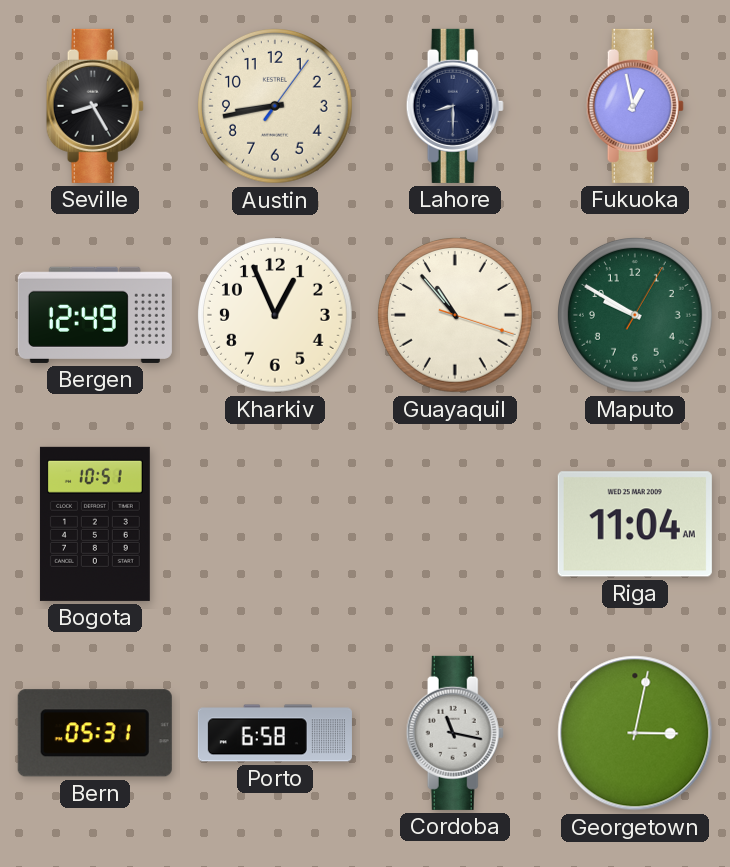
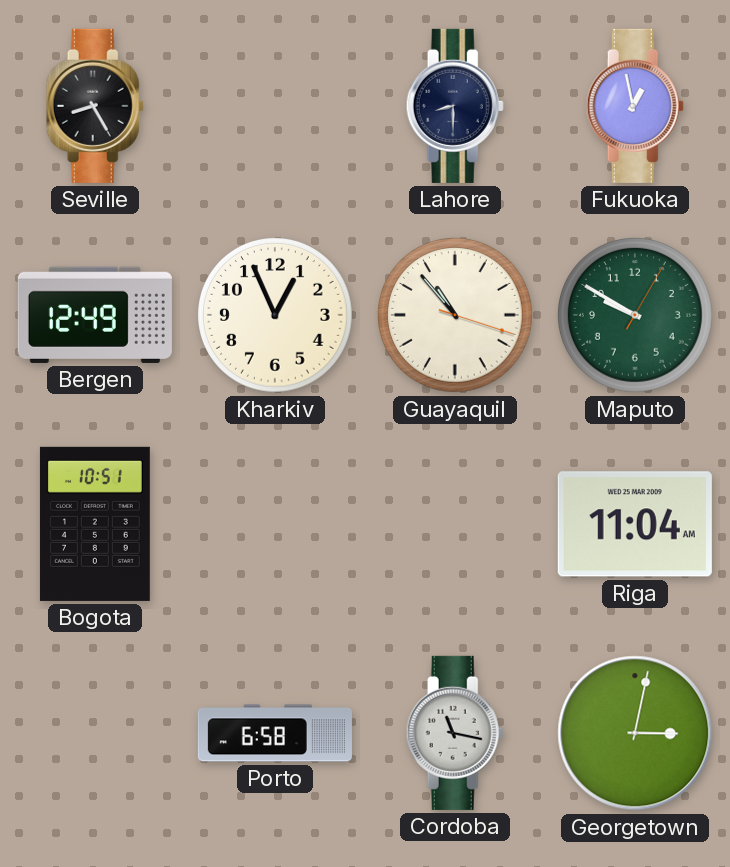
Austin: 8:43 -> none
Bern: 05:31 -> none
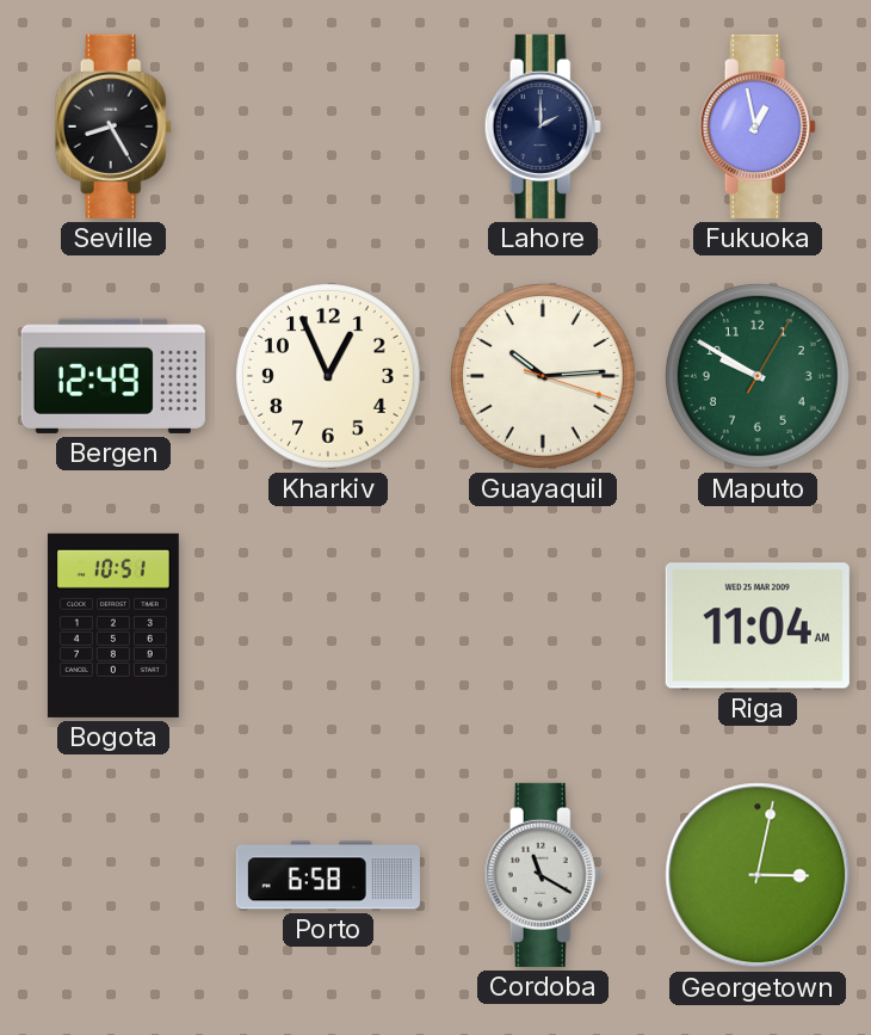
Lahore: 8:30 -> 2:00
Guayaquil: 10:53 -> 10:14
Cordoba: 11:17 -> 11:20
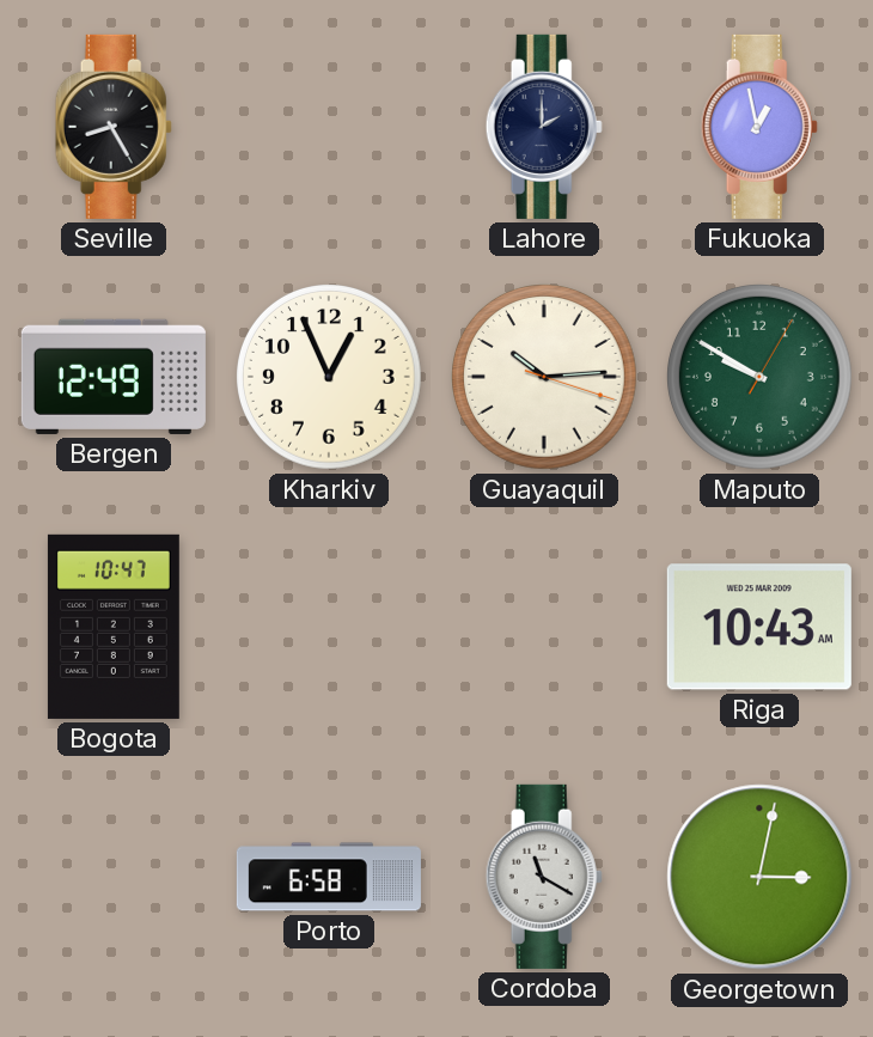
Bogota: 10:51 -> 10:47
Riga: 11:04 -> 10:43
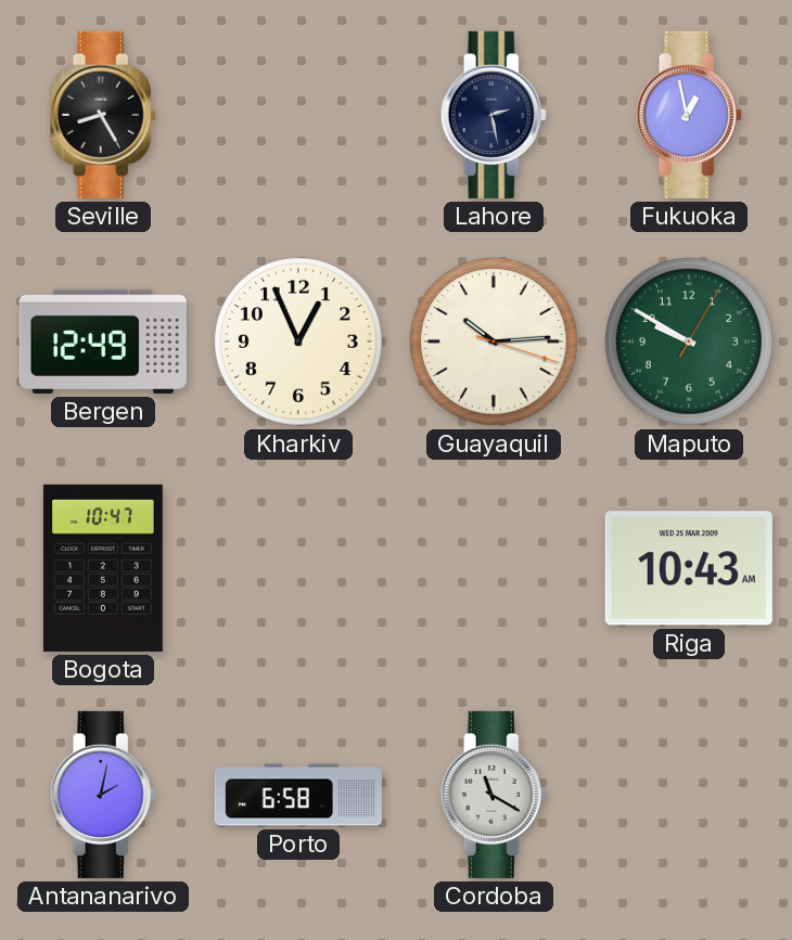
Lahore: 2:00 -> 2:28
Antananarivo: none -> 2:02
Georgetown: 3:02 -> none
